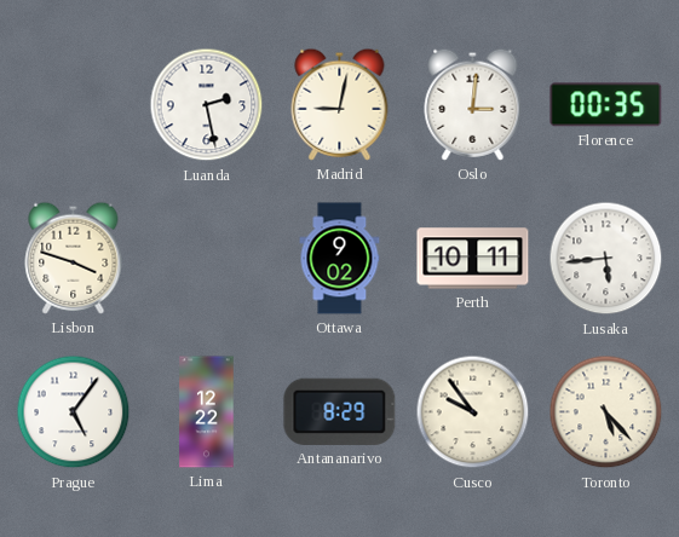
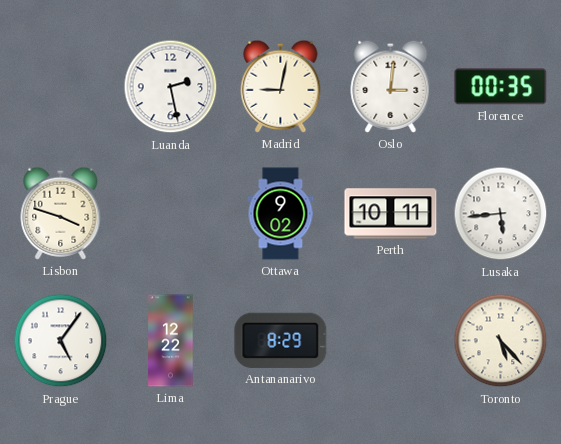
Cusco: 9:54 -> none
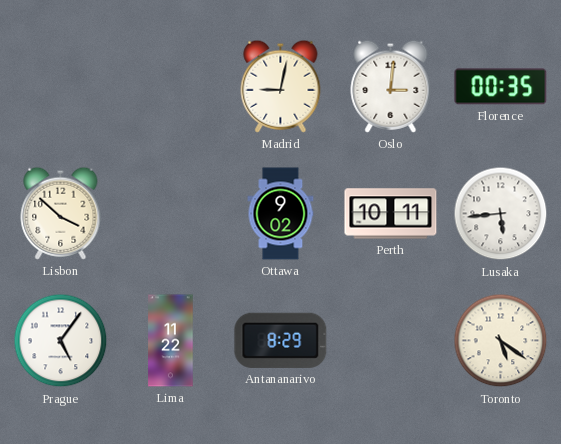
Luanda: 2:28 -> none
Lisbon: 3:48 -> 3:52
Lima: 12:22 -> 11:22
Toronto: 5:23 -> 5:21
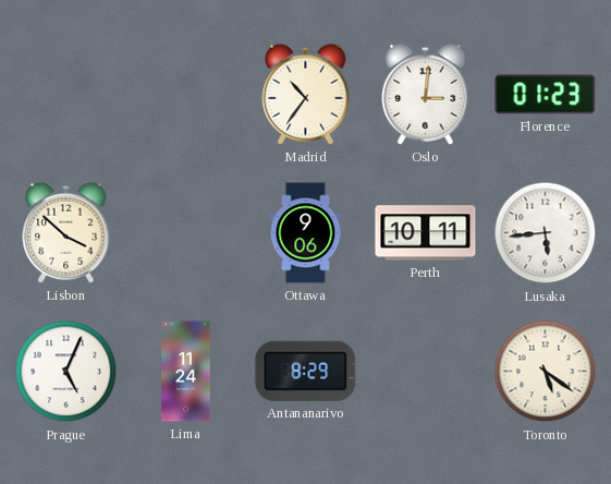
Madrid: 9:02 -> 10:36
Florence: 00:35 -> 01:23
Ottawa: 9:02 -> 9:06
Prague: 5:06 -> 5:04
Lima: 11:22 -> 11:24
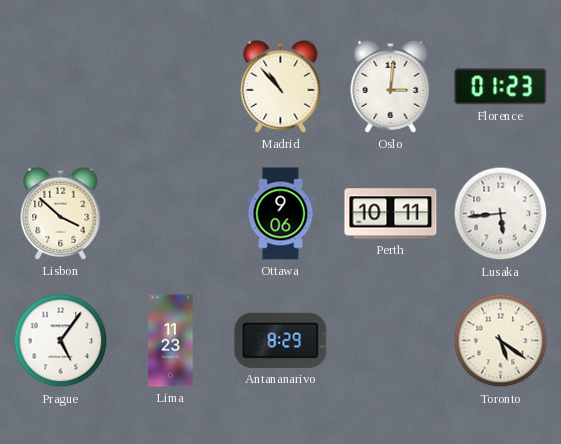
Madrid: 10:36 -> 10:53
Prague: 5:04 -> 5:06
Lima: 11:24 -> 11:23
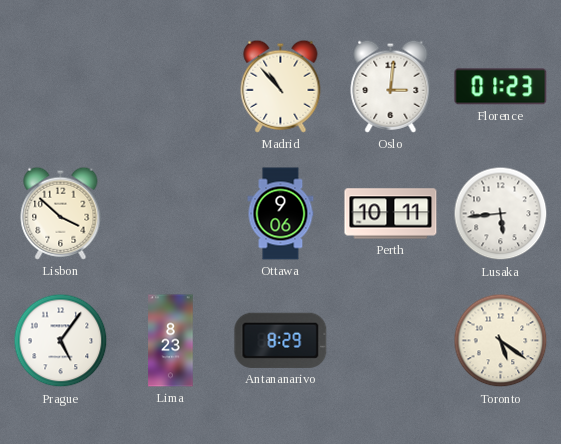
Lima: 11:23 -> 8:23
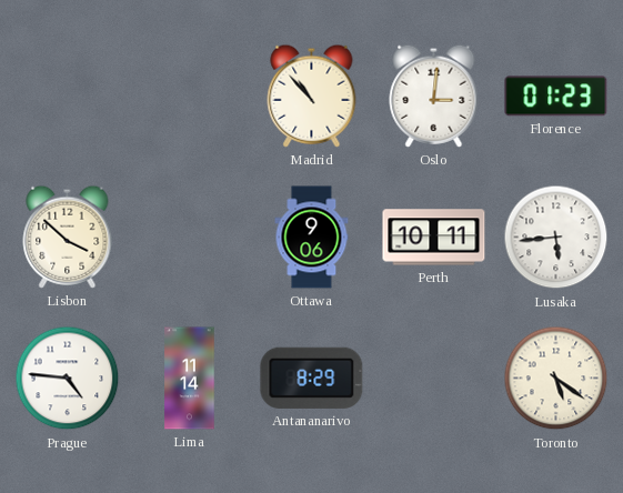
Prague: 5:06 -> 4:46
Lima: 8:23 -> 11:14
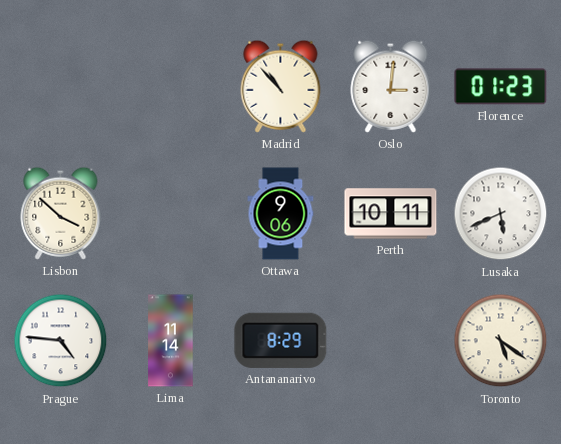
Lusaka: 5:44 -> 5:41
